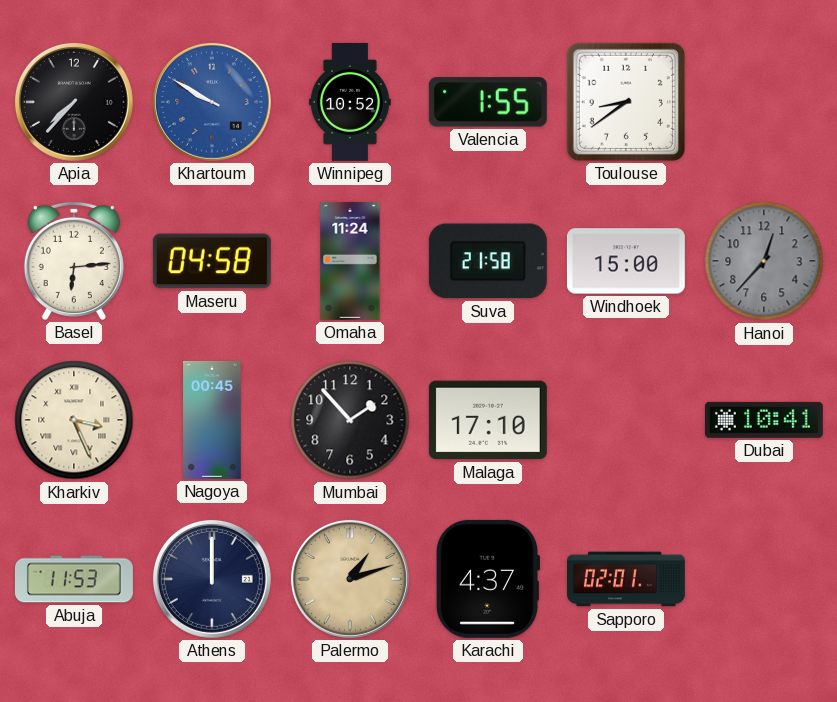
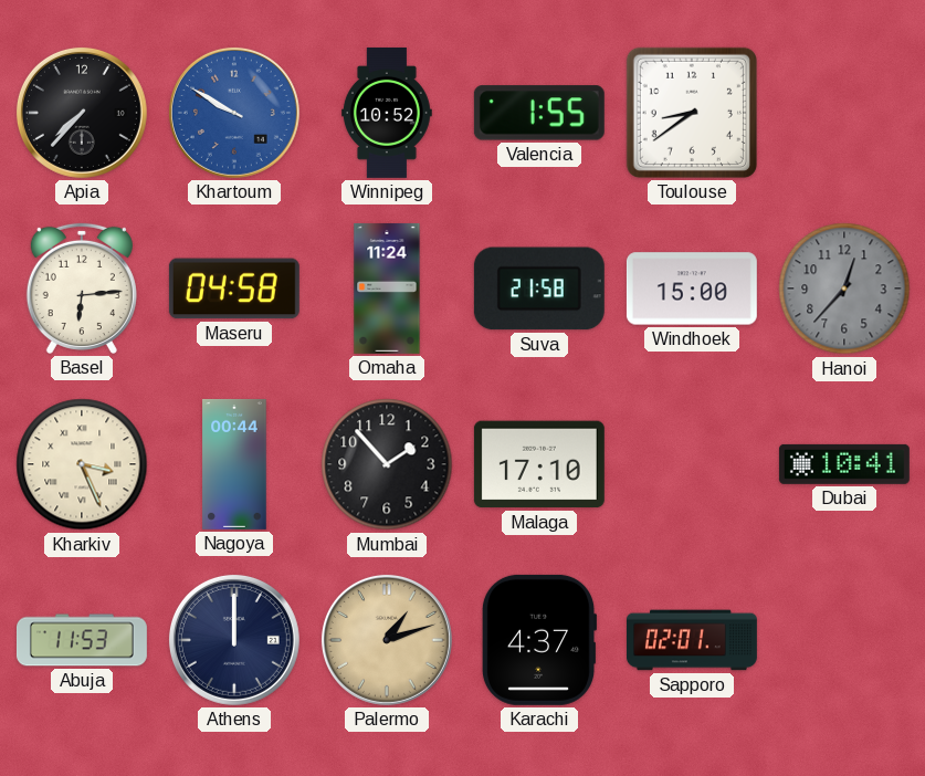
Nagoya: 00:45 -> 00:44
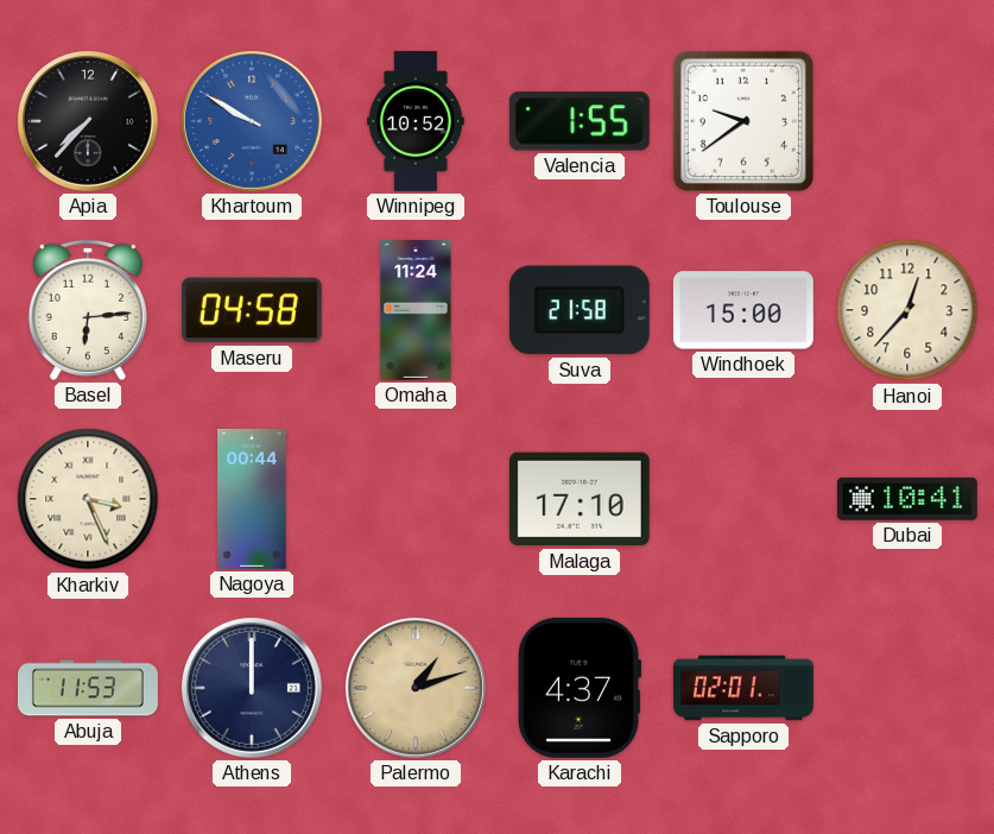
Toulouse: 8:39 -> 9:39
Hanoi dial: grey -> cream
Mumbai: 1:53 -> none
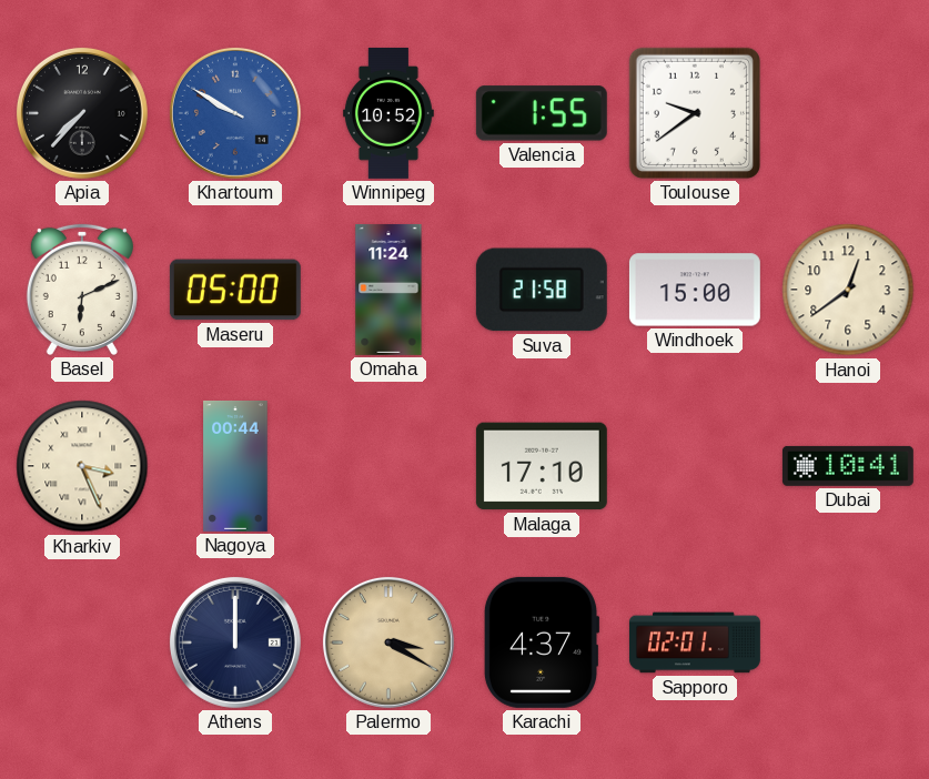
Basel: 6:14 -> 6:11
Maseru: 04:58 -> 05:00
Hanoi: 12:37 -> 12:39
Abuja: 11:53 -> none
Palermo: 1:12 -> 3:20
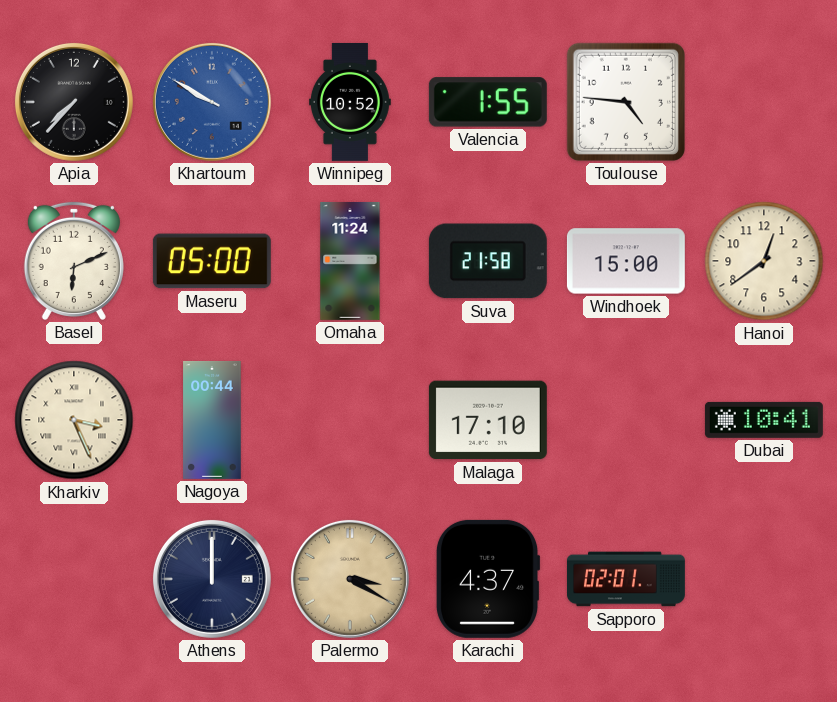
Toulouse: 9:39 -> 4:46
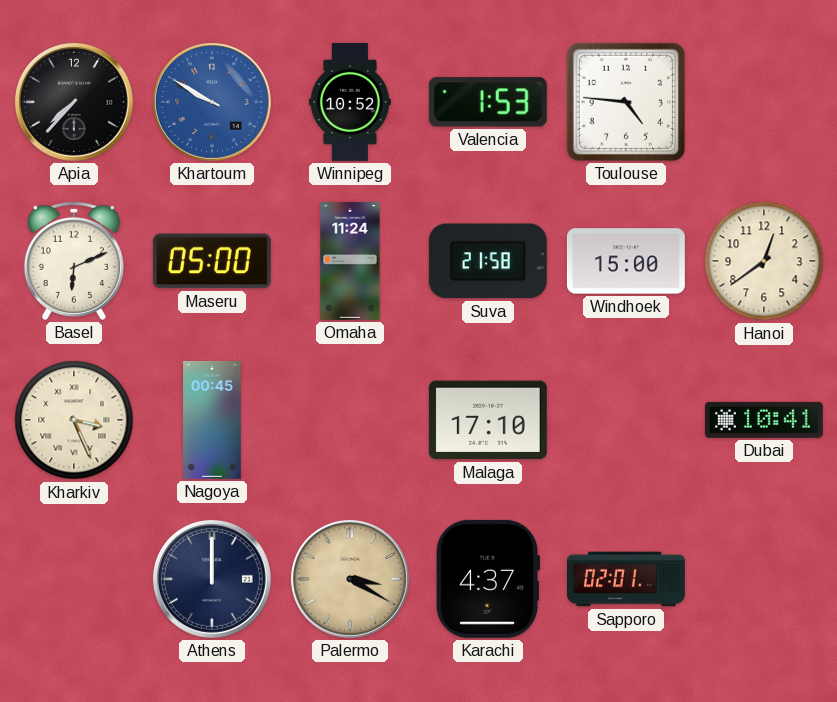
Valencia: 1:55 -> 1:53
Nagoya: 00:44 -> 00:45
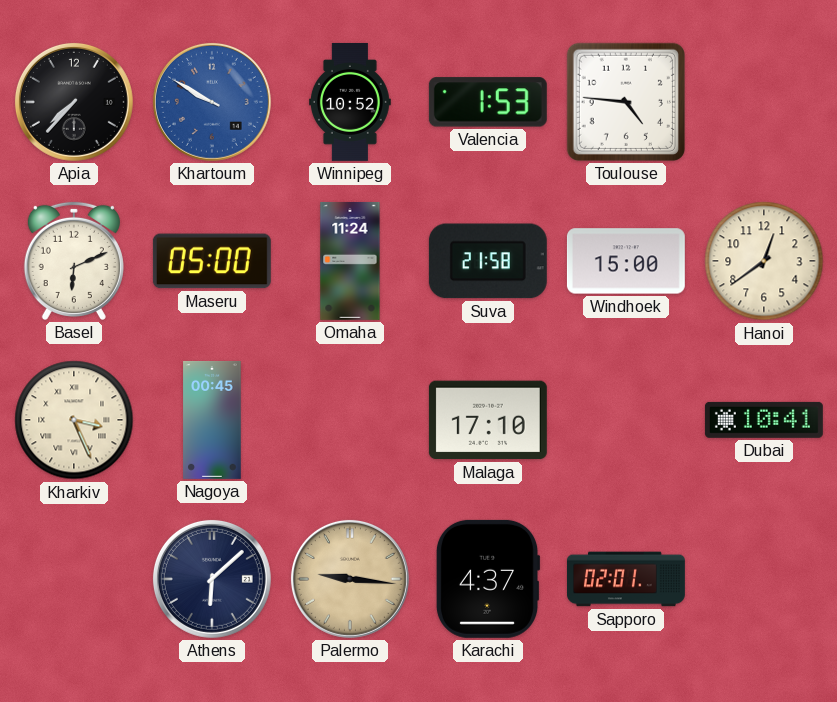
Athens: 12:00 -> 6:08
Palermo: 3:20 -> 9:16
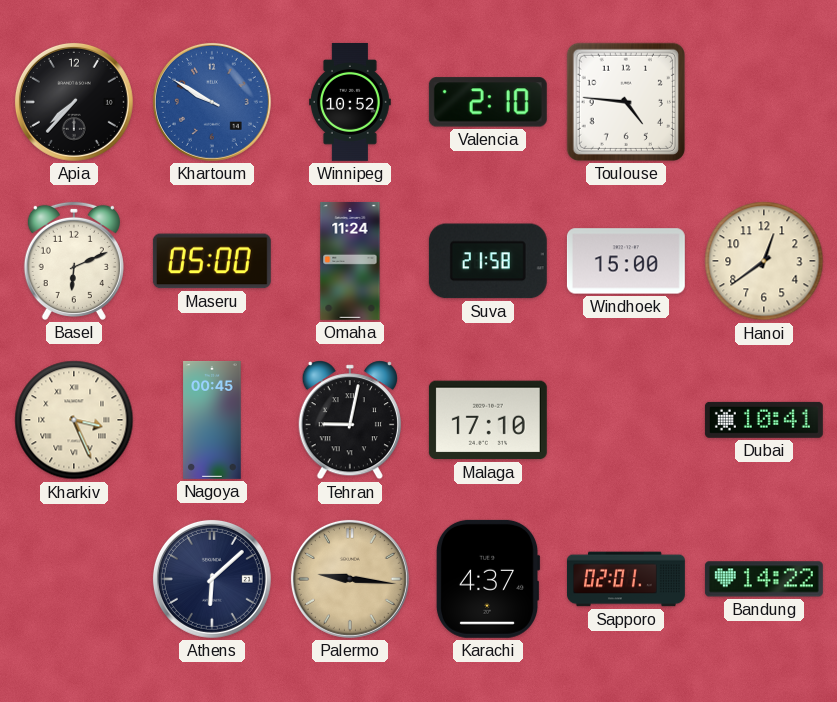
Valencia: 1:53 -> 2:10
Tehran: none -> 9:02
Bandung: none -> 14:22
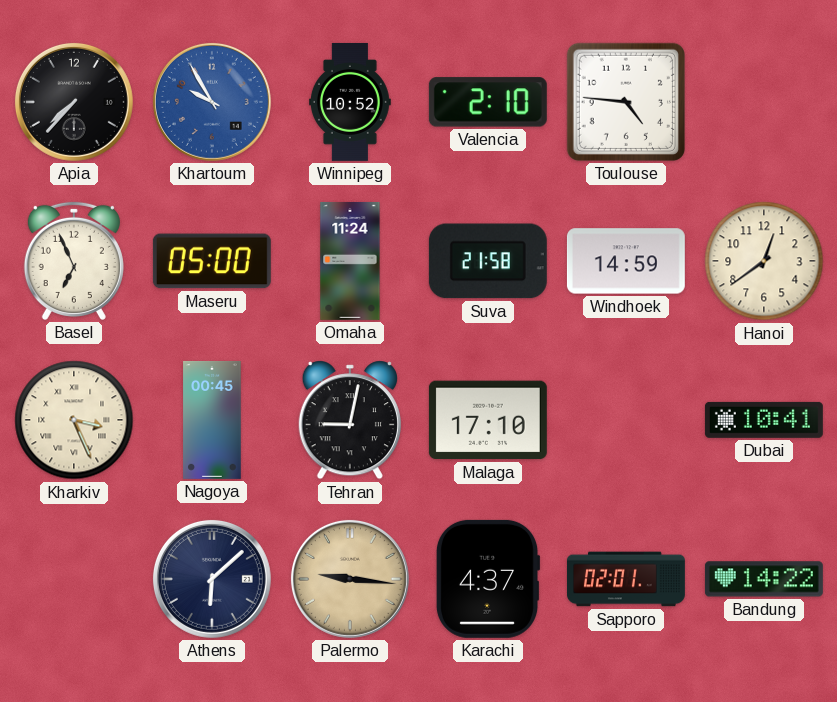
Khartoum: 9:50 -> 9:55
Basel: 6:11 -> 6:56
Windhoek: 15:00 -> 14:59
